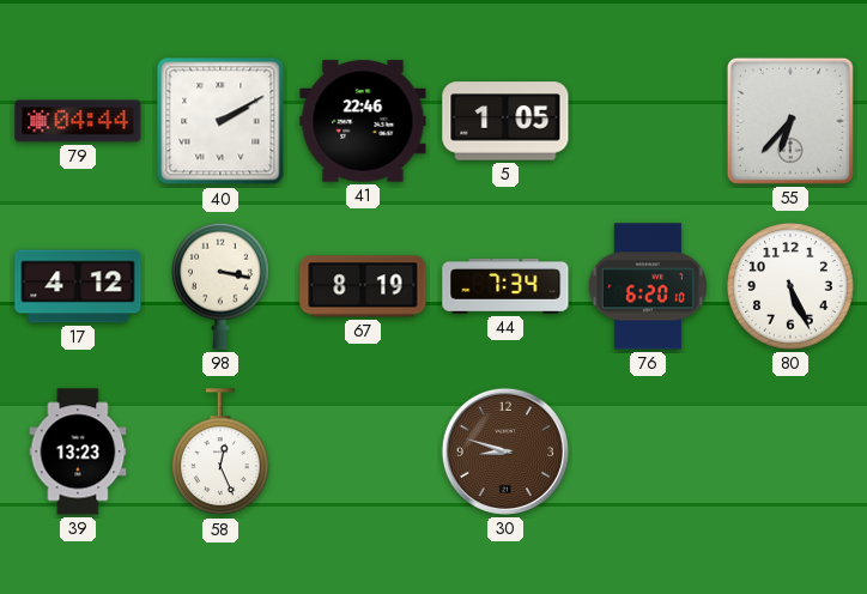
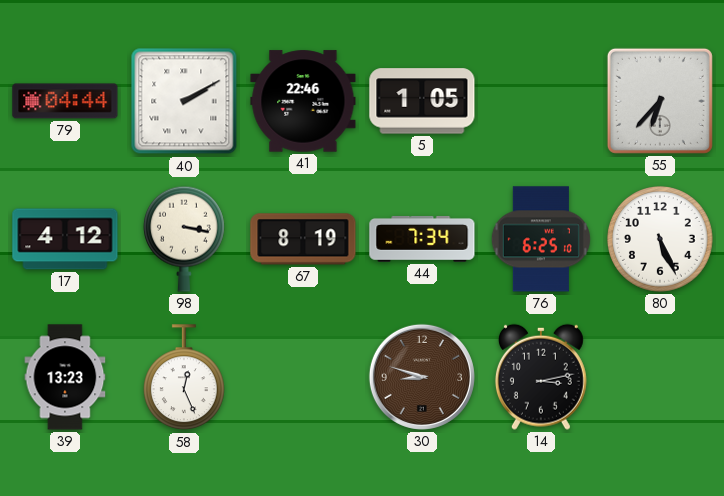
76: 6:20 -> 6:25
14: none -> 3:13
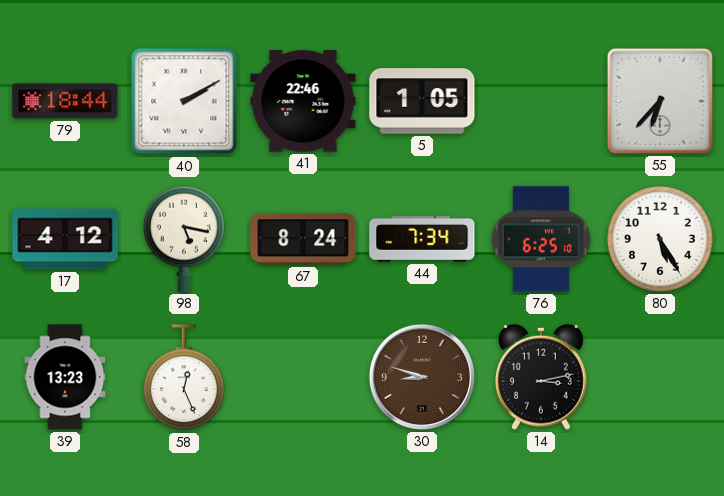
79: 04:44 -> 18:44
98: 3:17 -> 5:17
67: 8:19 -> 8:24
80: 5:26 -> 5:25
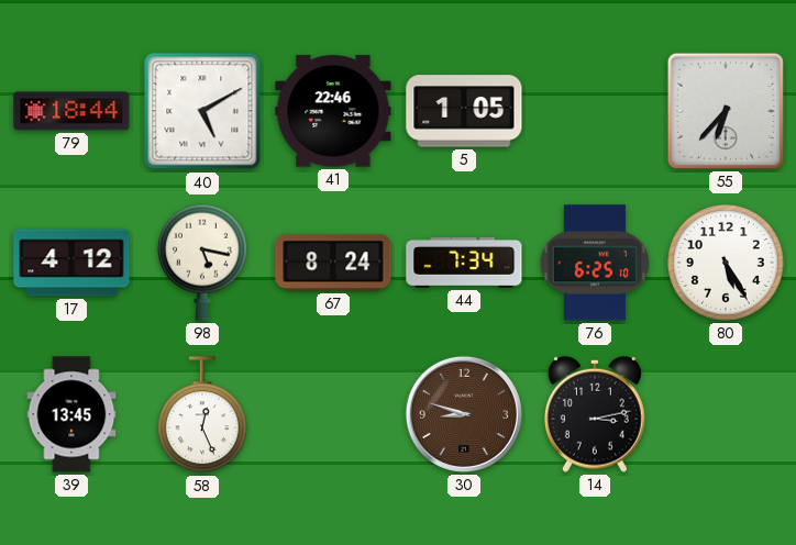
40: 2:10 -> 5:10
39: 13:23 -> 13:45
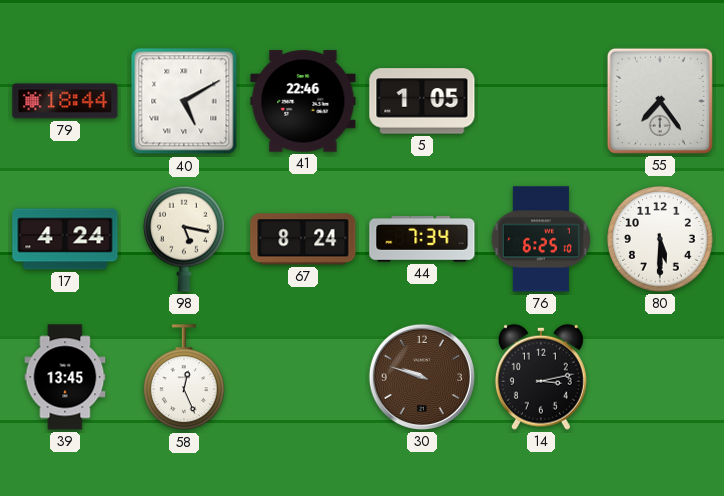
55: 6:37 -> 7:24
17: 4:12 -> 4:24
80: 5:25 -> 5:30
30: 8:48 -> 9:48
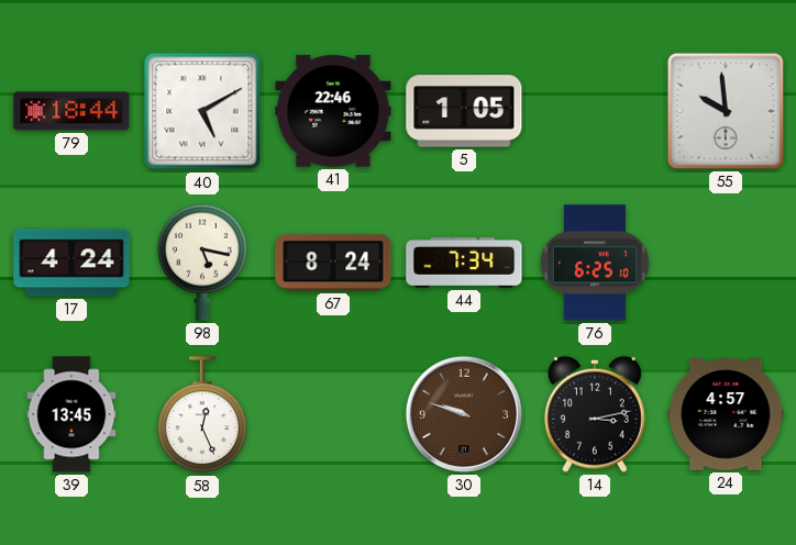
55: 7:24 -> 9:59
80: 5:30 -> none
24: none -> 4:57
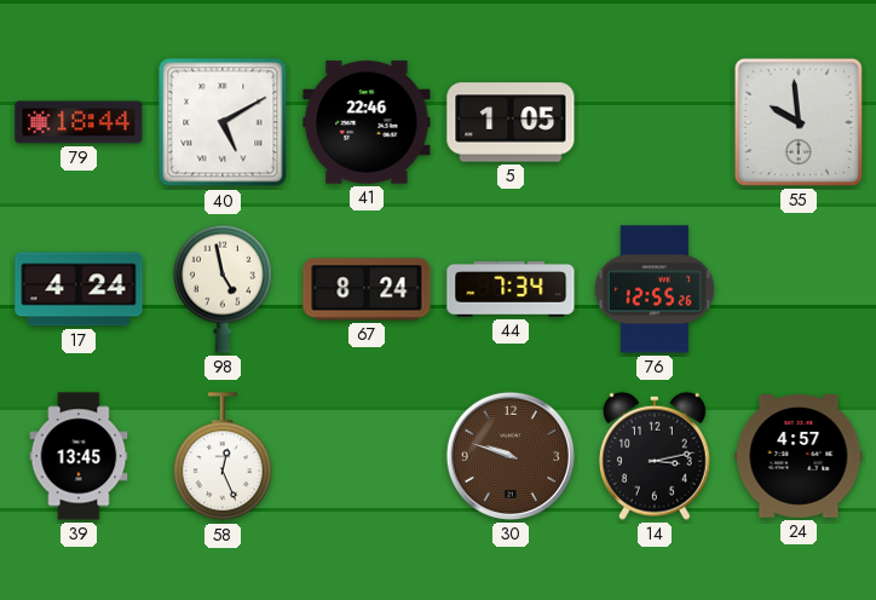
98: 5:17 -> 4:58
76: 6:25 -> 12:55
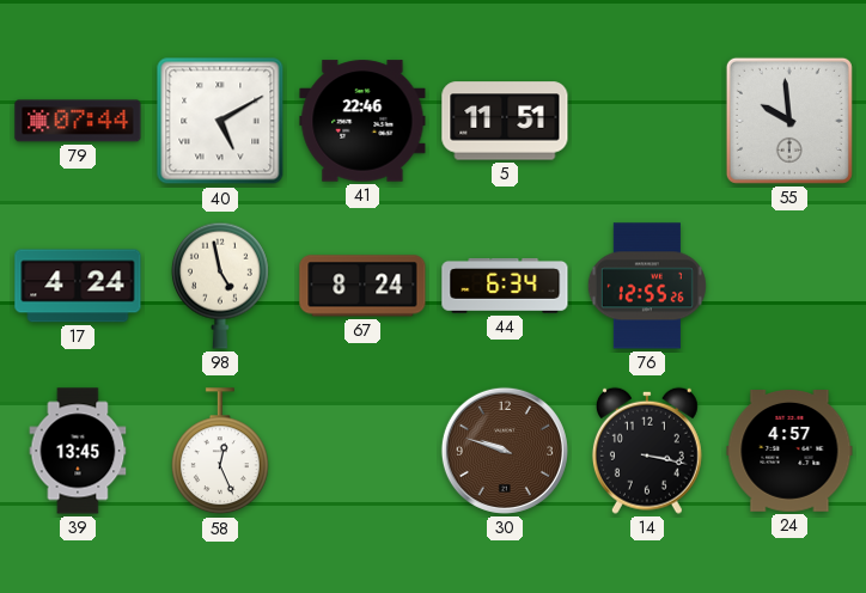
79: 18:44 -> 07:44
5: 1:05 -> 11:51
44: 7:34 -> 6:34
14: 3:13 -> 3:17
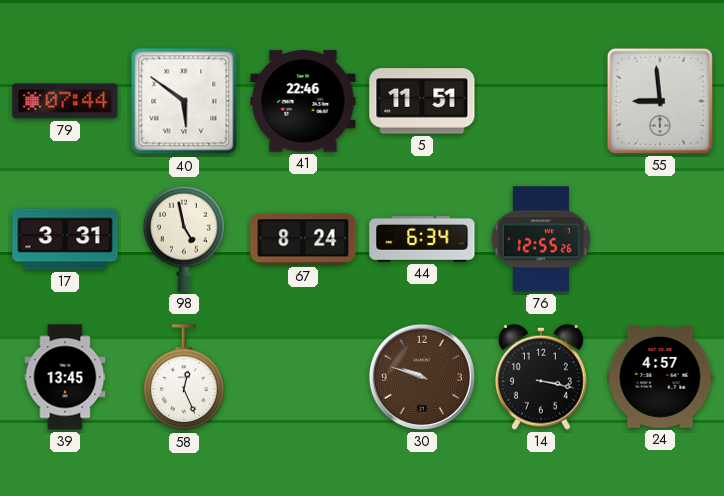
40: 5:10 -> 5:51
55: 9:59 -> 8:59
17: 4:24 -> 3:31
